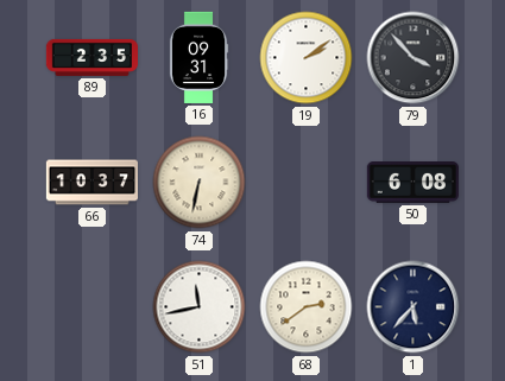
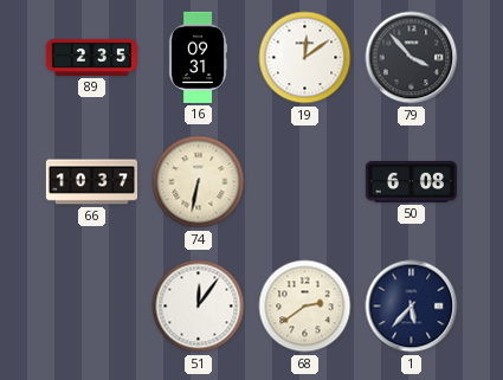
19: 2:09 -> 12:09
51: 11:43 -> 12:06
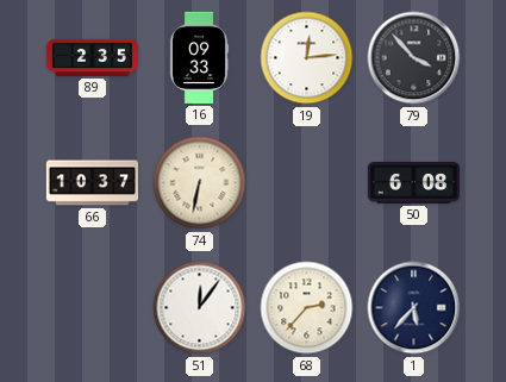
16: 09:31 -> 09:33
19: 12:09 -> 12:14
68: 2:39 -> 2:37
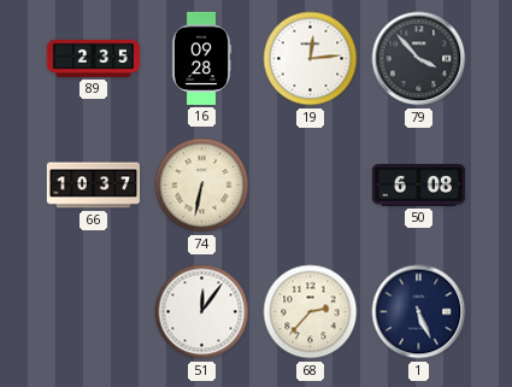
16: 09:33 -> 09:28
1: 5:37 -> 5:26
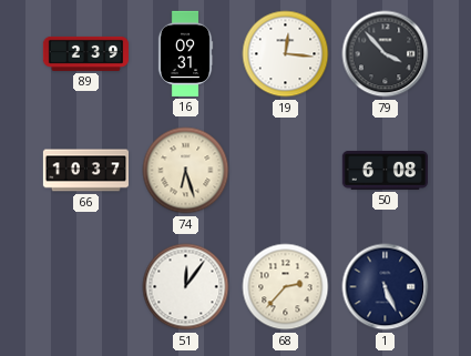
89: 2:35 -> 2:39
16: 09:28 -> 09:31
19: 12:14 -> 12:16
74: 6:32 -> 6:27
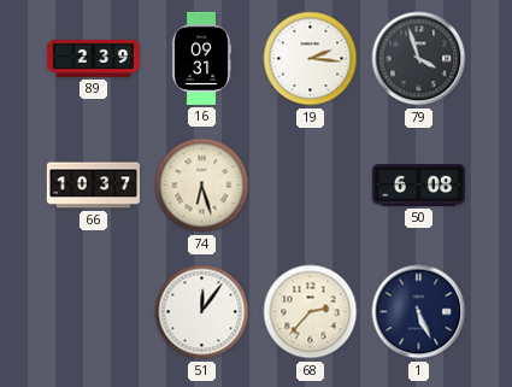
19: 12:16 -> 2:16
79: 3:53 -> 3:57
